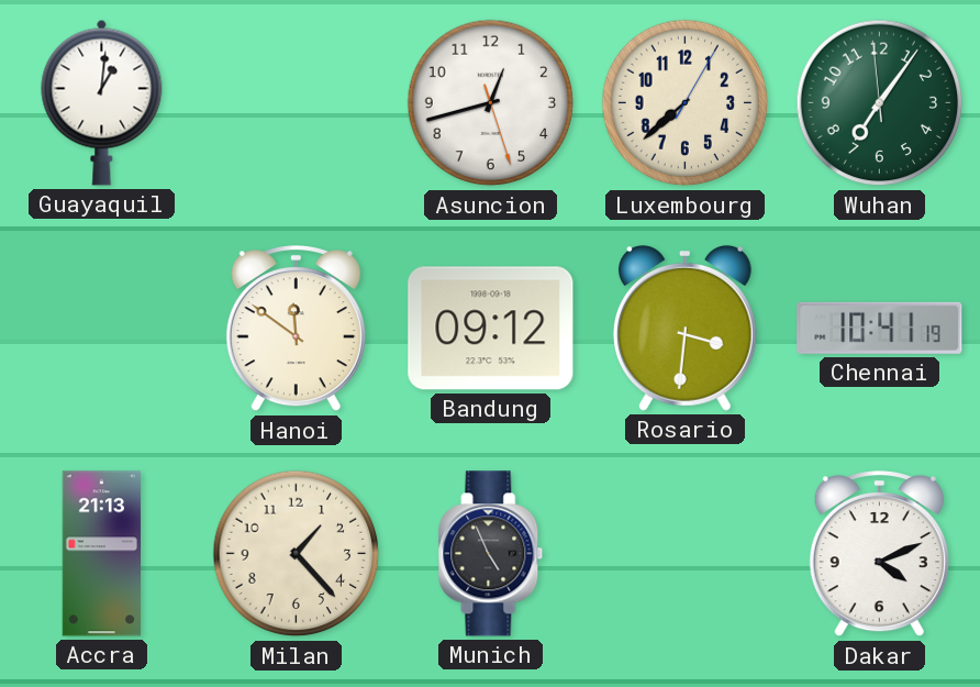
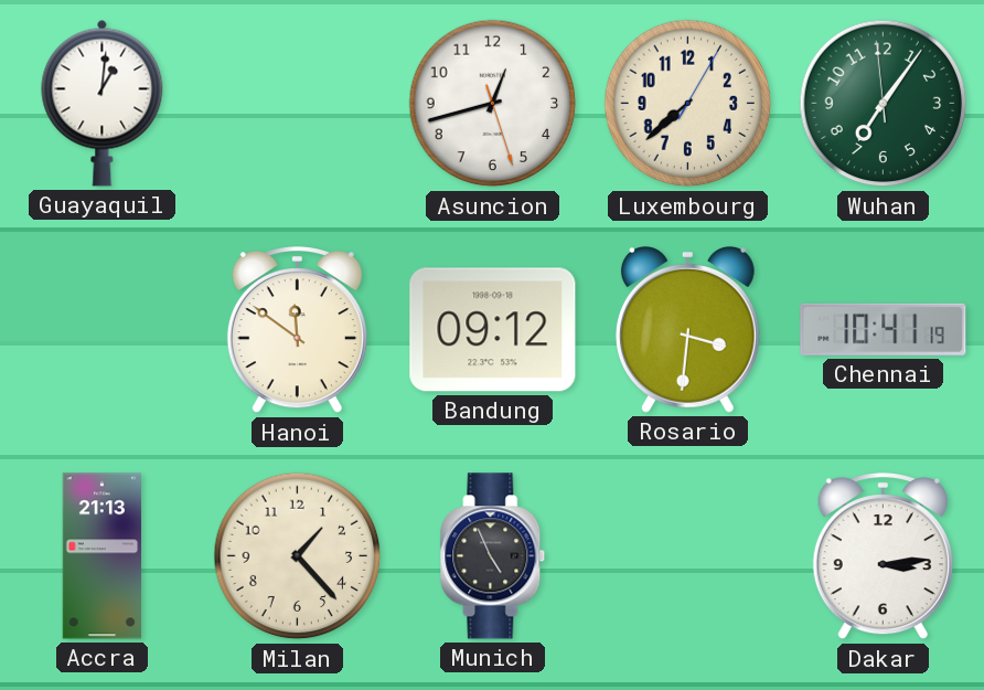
Dakar: 4:11 -> 3:14
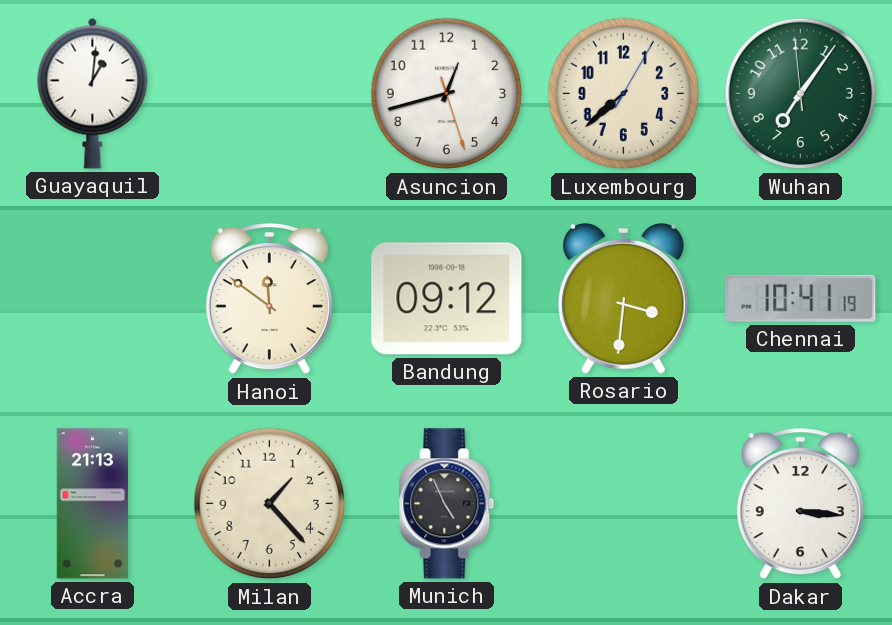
Dakar: 3:14 -> 3:16
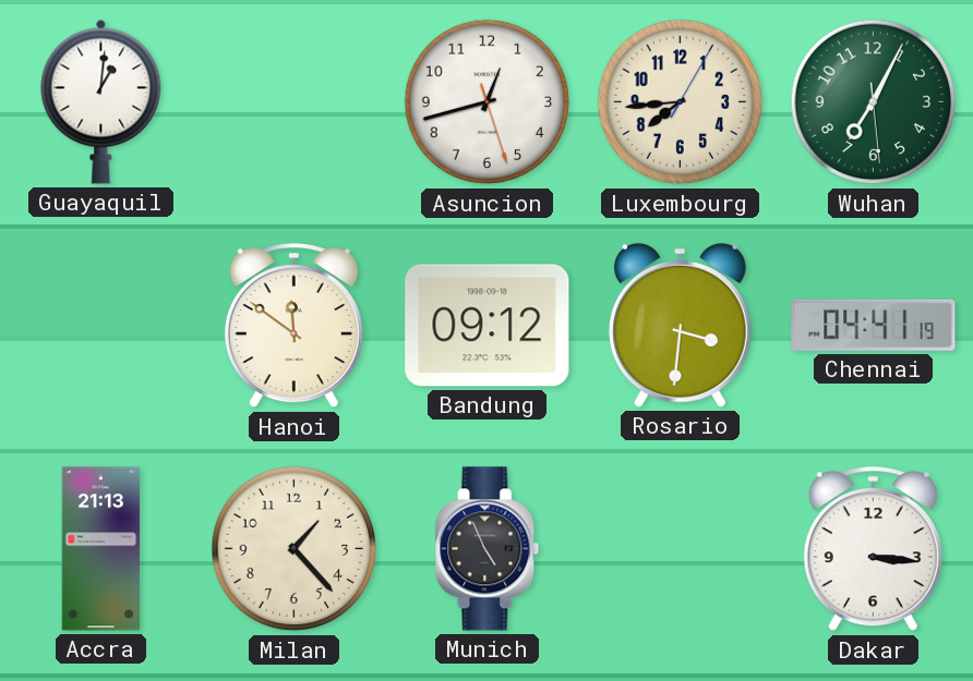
Luxembourg: 7:38 -> 7:44
Wuhan: 7:05 -> 7:04
Chennai: 10:41 -> 04:41
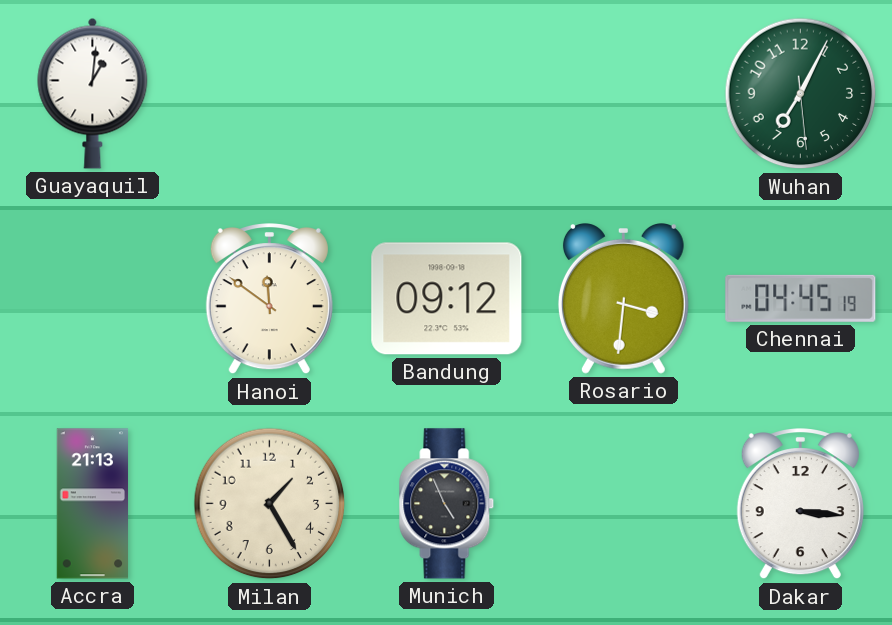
Asuncion: 12:42 -> none
Luxembourg: 7:44 -> none
Chennai: 04:41 -> 04:45
Milan: 1:23 -> 1:25
